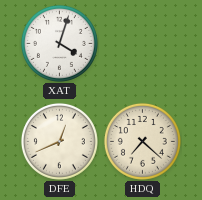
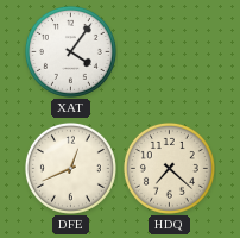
XAT: 4:03 -> 4:06
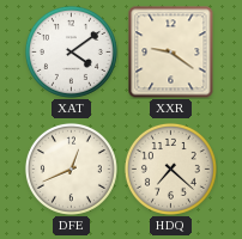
XAT: 4:06 -> 4:09
XXR: none -> 9:21
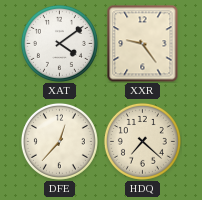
XXR: 9:21 -> 9:24
DFE: 12:41 -> 12:37
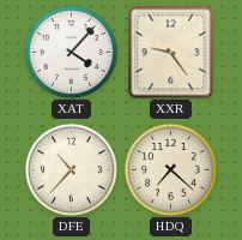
XAT: 4:09 -> 4:07
DFE: 12:37 -> 10:37
